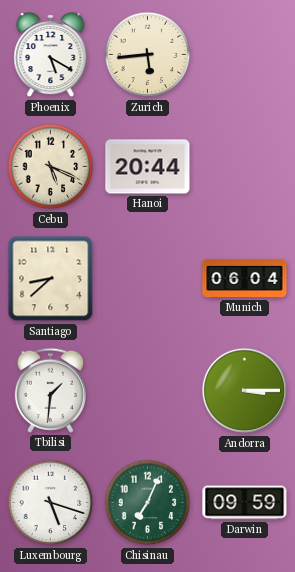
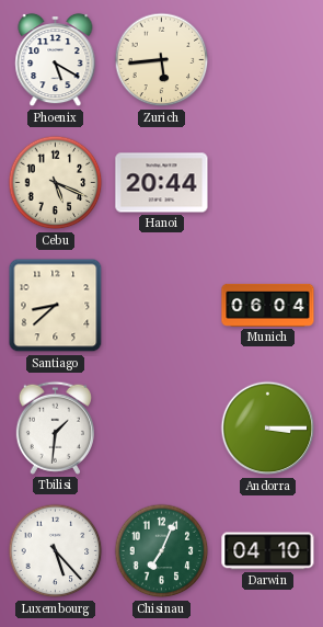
Luxembourg: 5:18 -> 5:23
Darwin: 09:59 -> 04:10
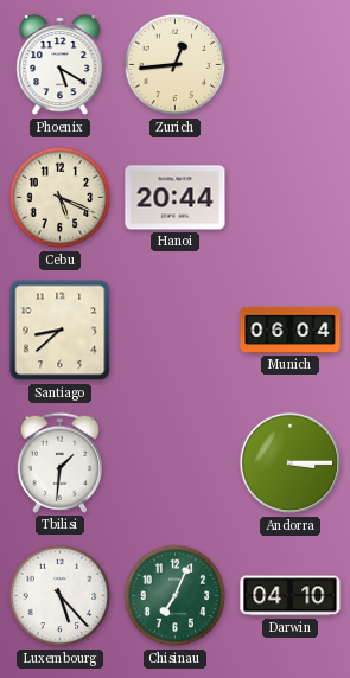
Zurich: 5:44 -> 12:44
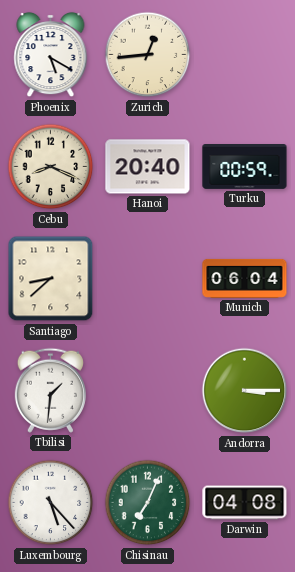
Cebu: 5:19 -> 8:19
Hanoi: 20:44 -> 20:40
Turku: none -> 00:59
Darwin: 04:10 -> 04:08
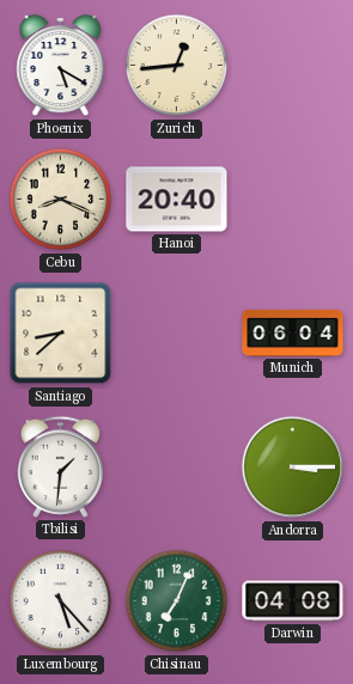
Turku: 00:59 -> none
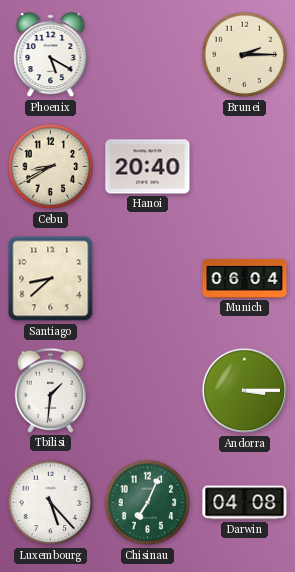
Zurich: 12:44 -> none
Brunei: none -> 2:15
Cebu: 8:19 -> 8:40
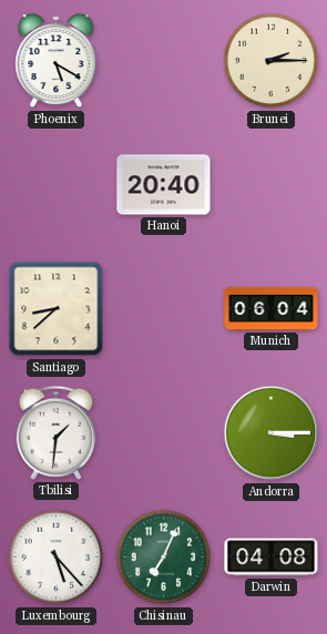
Cebu: 8:40 -> none
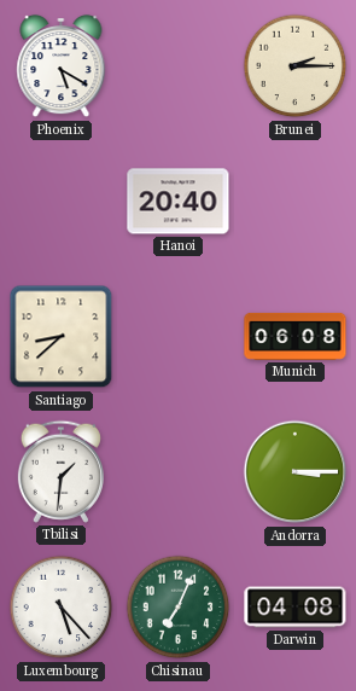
Munich: 06:04 -> 06:08
